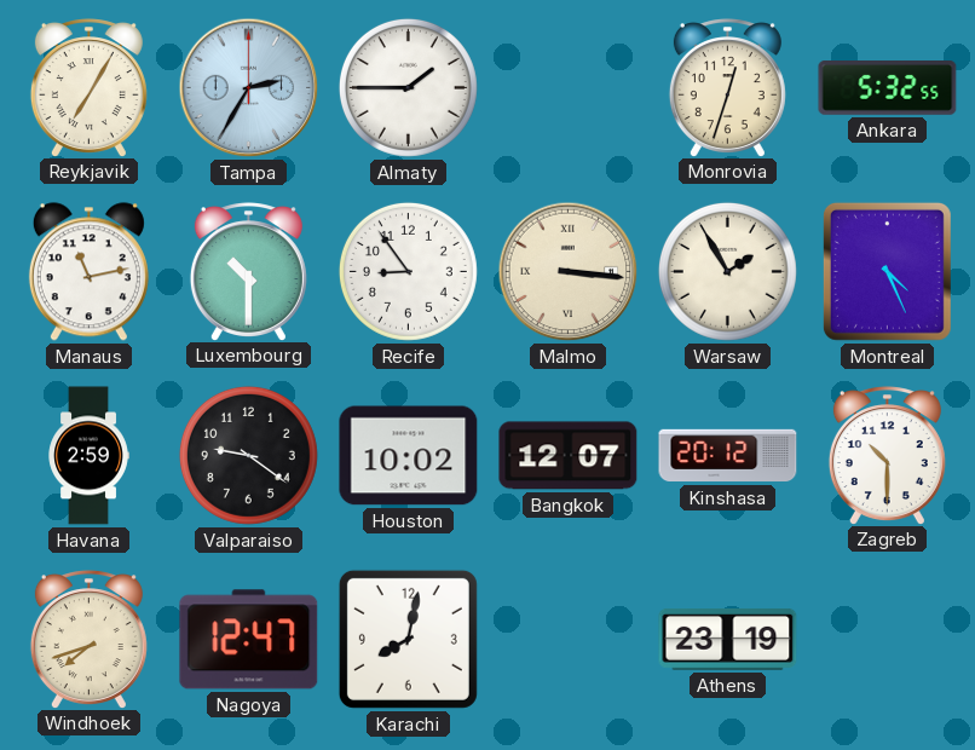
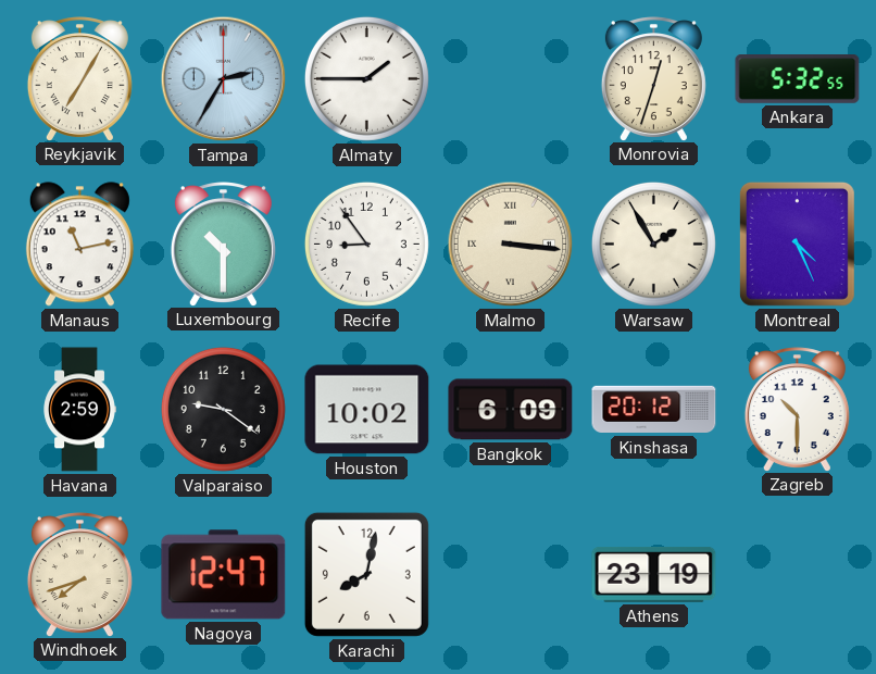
Bangkok: 12:07 -> 6:09
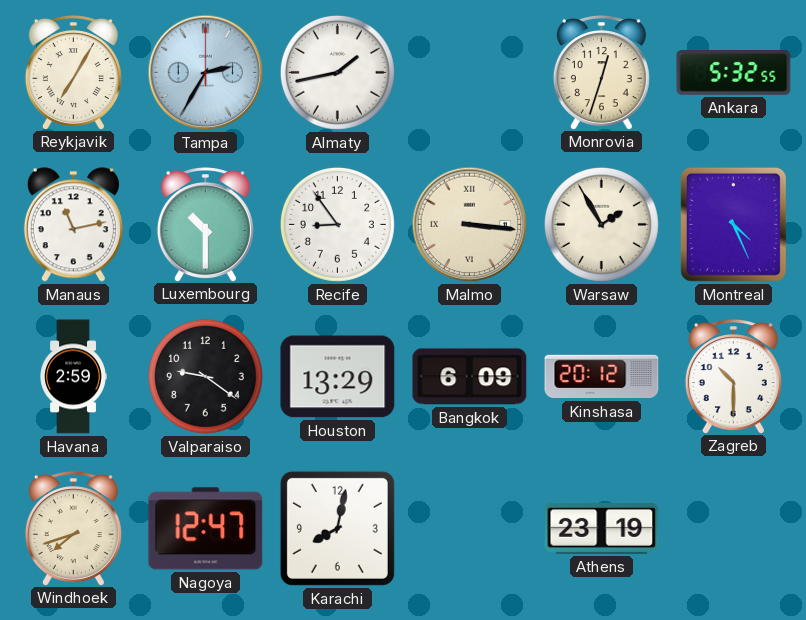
Almaty: 1:45 -> 1:43
Houston: 10:02 -> 13:29
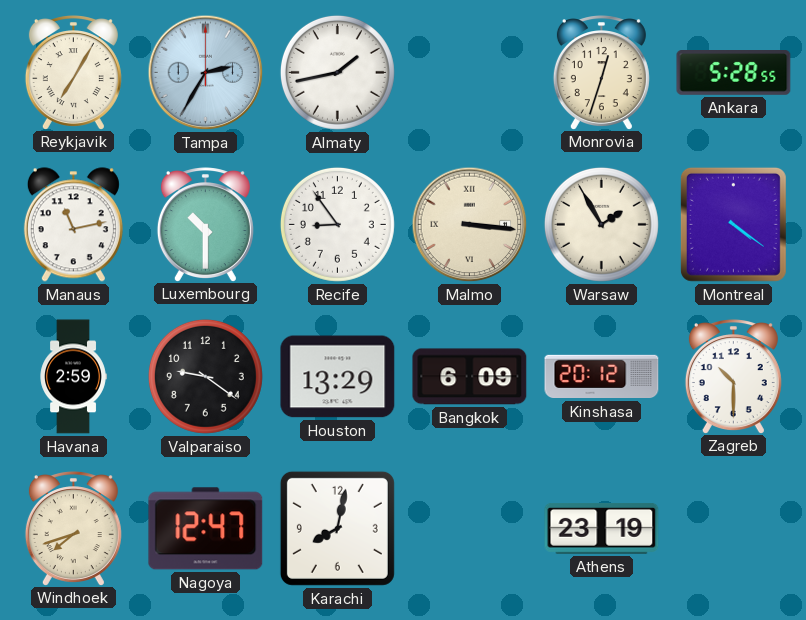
Ankara: 5:32 -> 5:28
Montreal: 4:26 -> 4:21
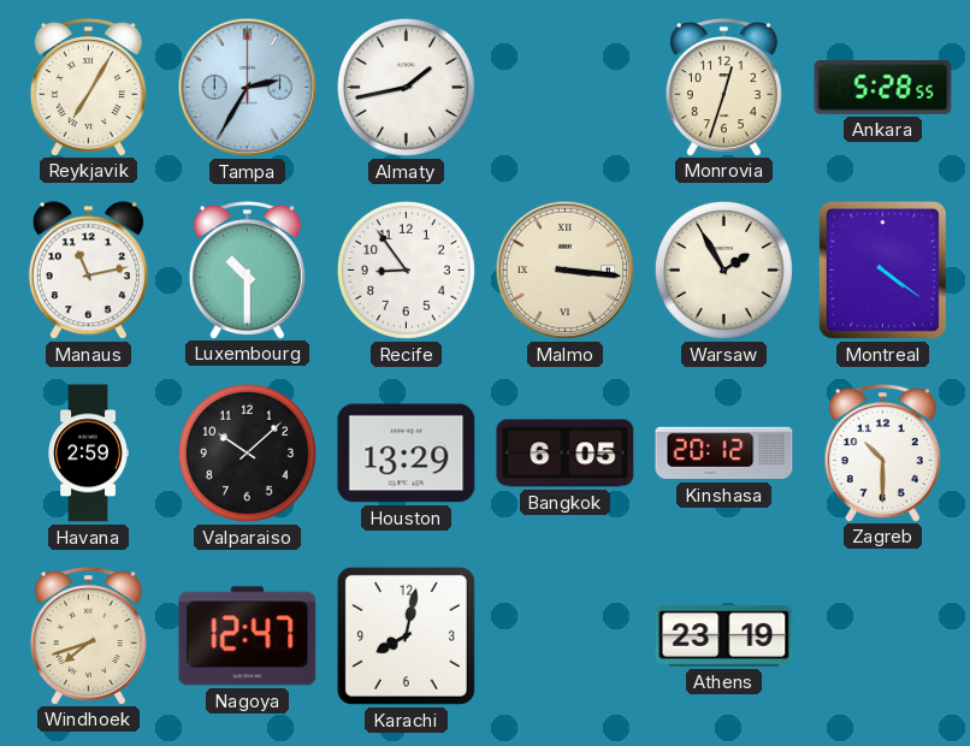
Valparaiso: 9:21 -> 10:08
Bangkok: 6:09 -> 6:05
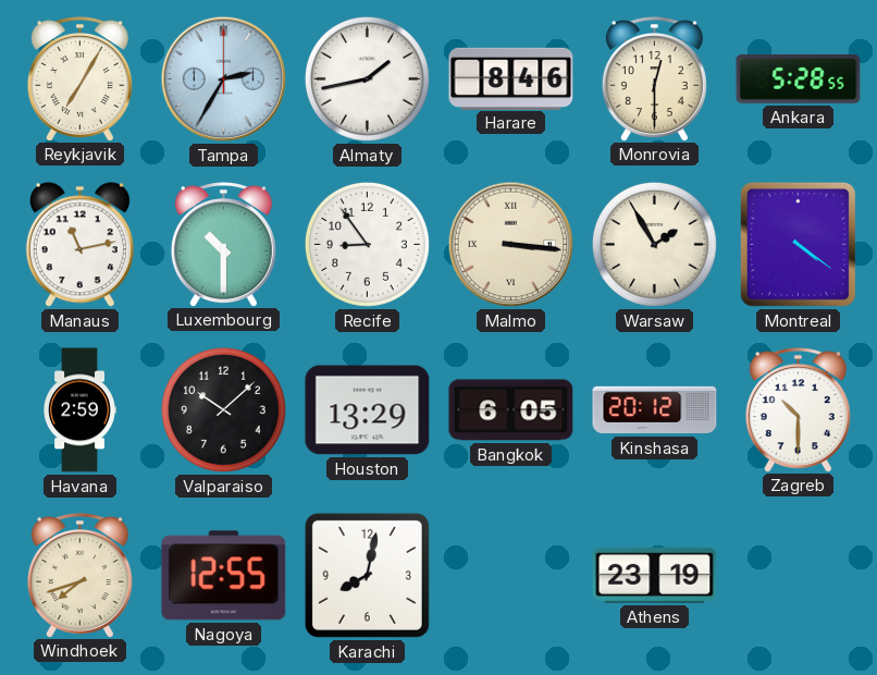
Harare: none -> 8:46
Monrovia: 12:33 -> 12:30
Nagoya: 12:47 -> 12:55
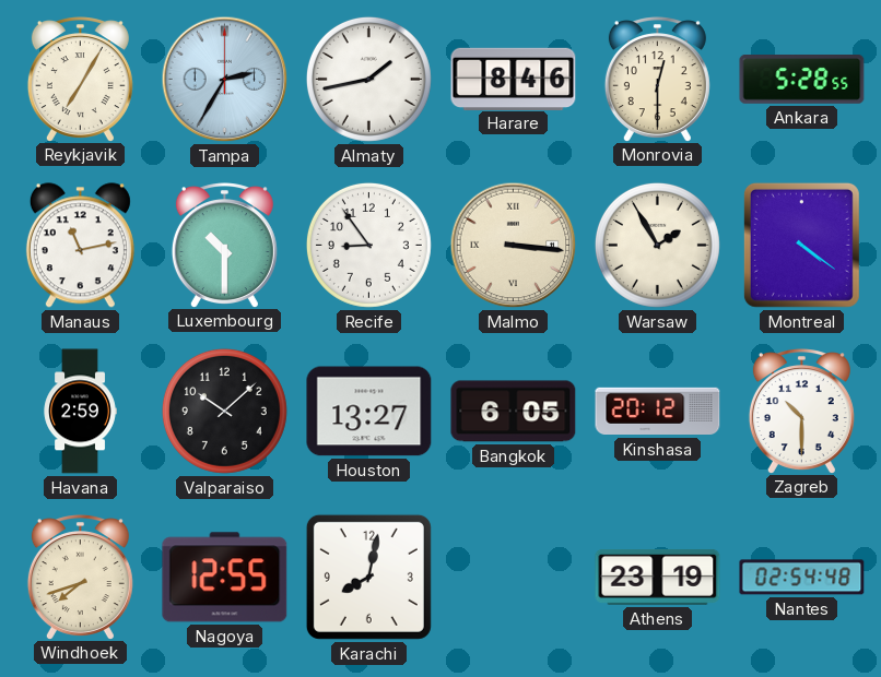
Houston: 13:29 -> 13:27
Nantes: none -> 02:54
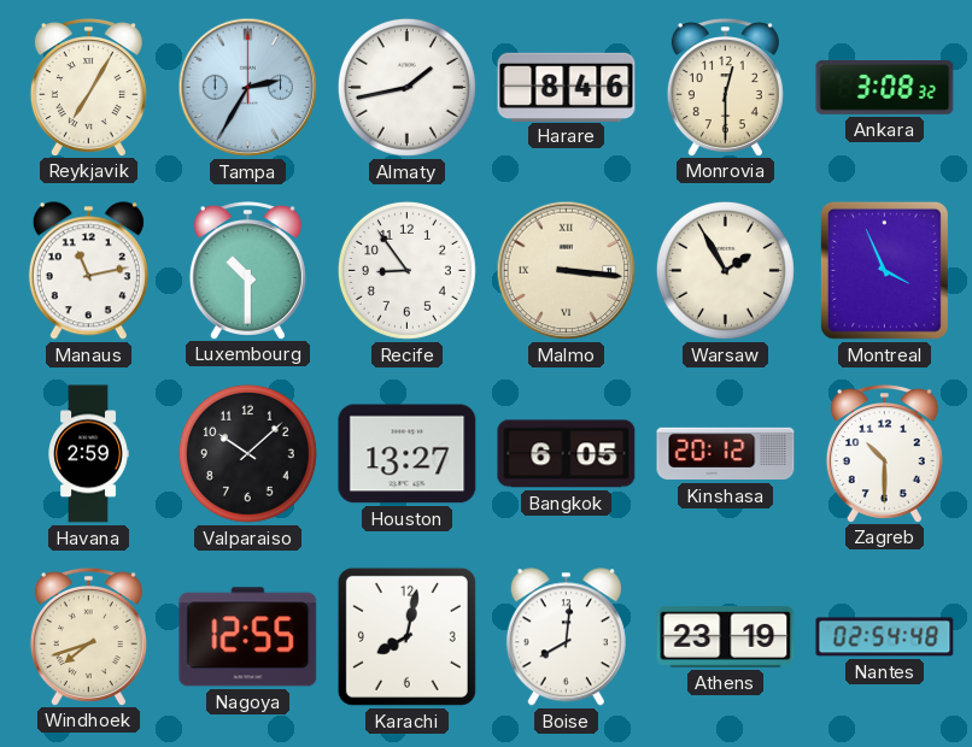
Ankara: 5:28 -> 3:08
Montreal: 4:21 -> 3:56
Boise: none -> 8:01
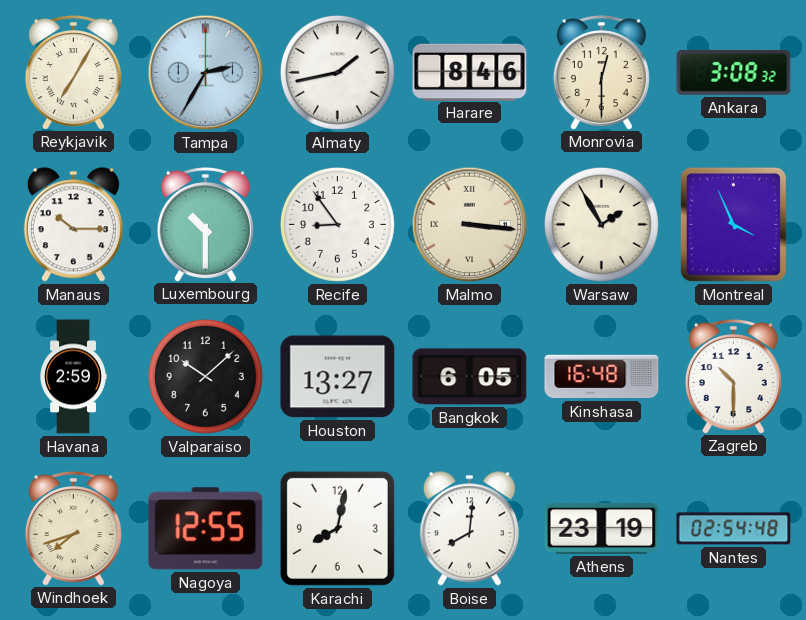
Manaus: 11:13 -> 10:15
Kinshasa: 20:12 -> 16:48
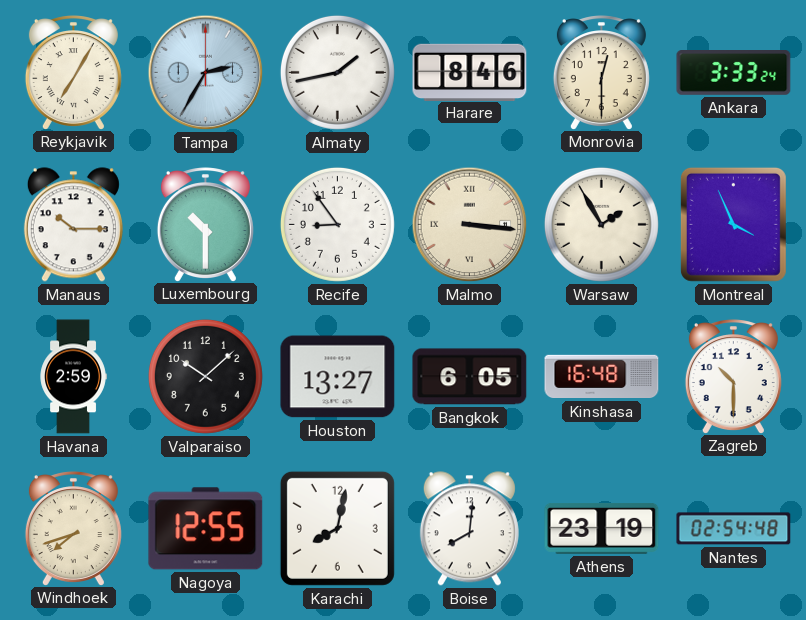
Ankara: 3:08 -> 3:33
